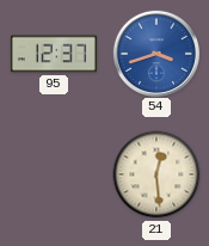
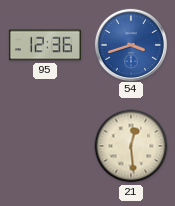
95: 12:37 -> 12:36
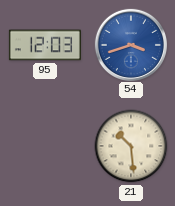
95: 12:36 -> 12:03
21: 12:29 -> 10:29
